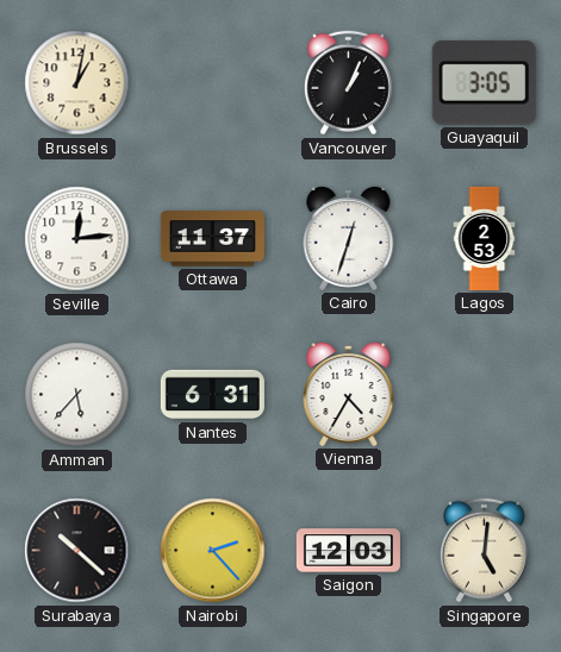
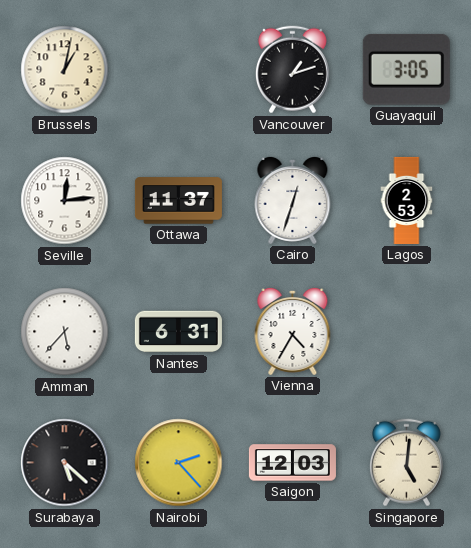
Vancouver: 1:04 -> 1:12
Surabaya: 10:22 -> 5:22
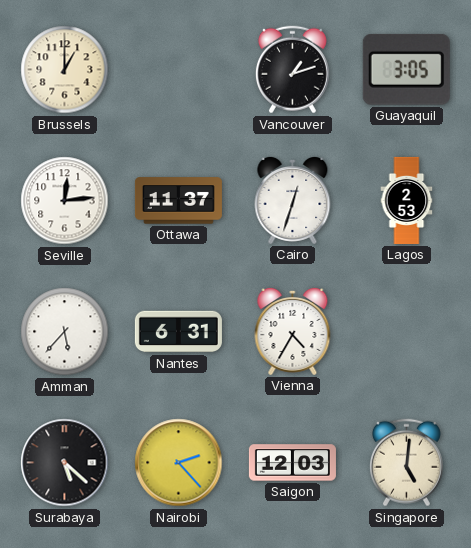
Brussels: 1:02 -> 1:00
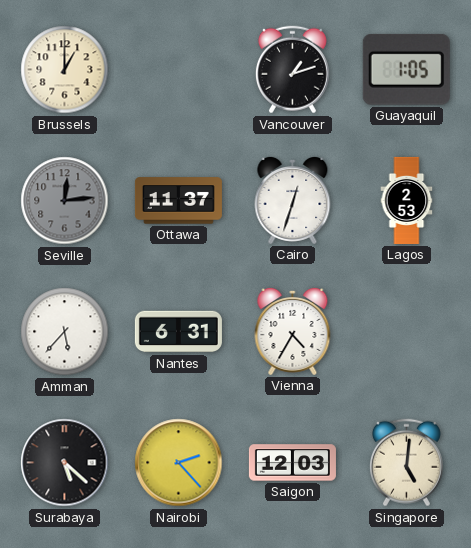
Guayaquil: 3:05 -> 1:05
Seville dial: white -> grey
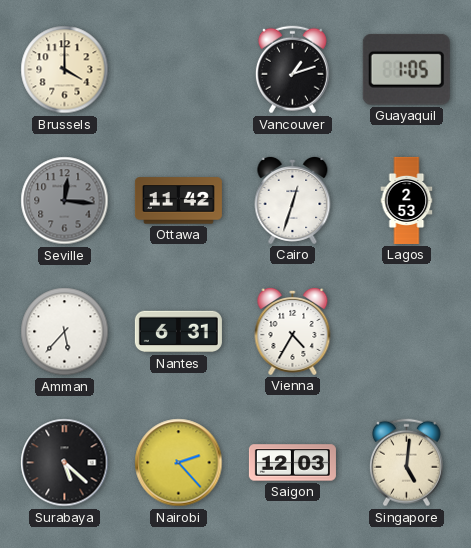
Brussels: 1:00 -> 4:00
Seville: 12:14 -> 12:16
Ottawa: 11:37 -> 11:42
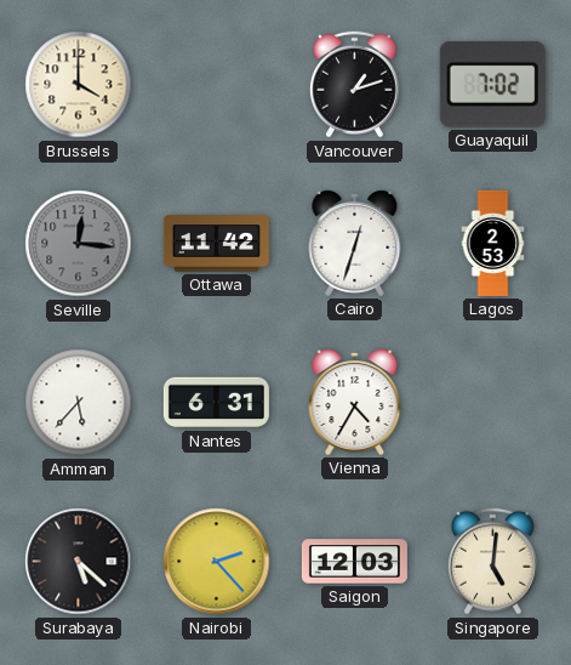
Guayaquil: 1:05 -> 7:02
